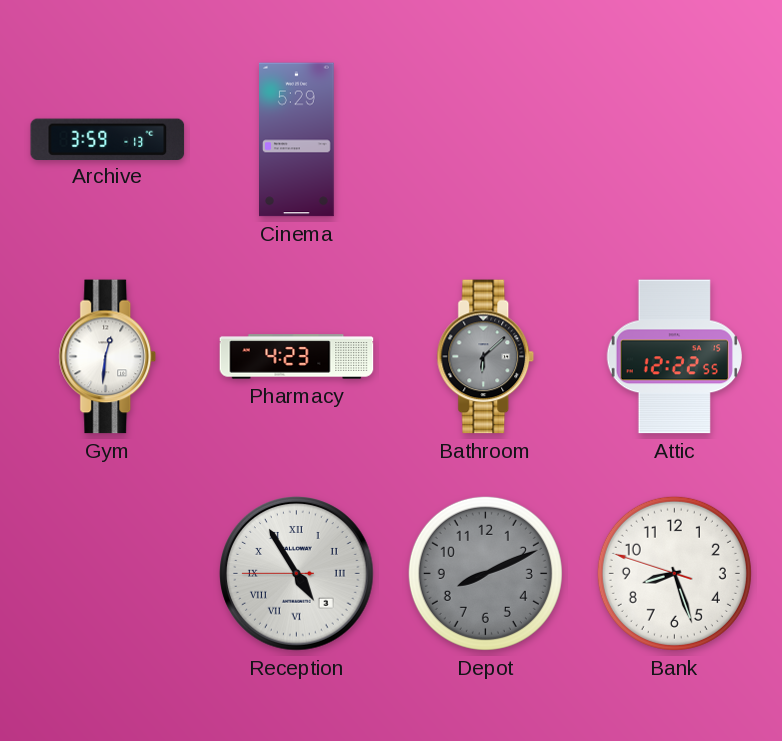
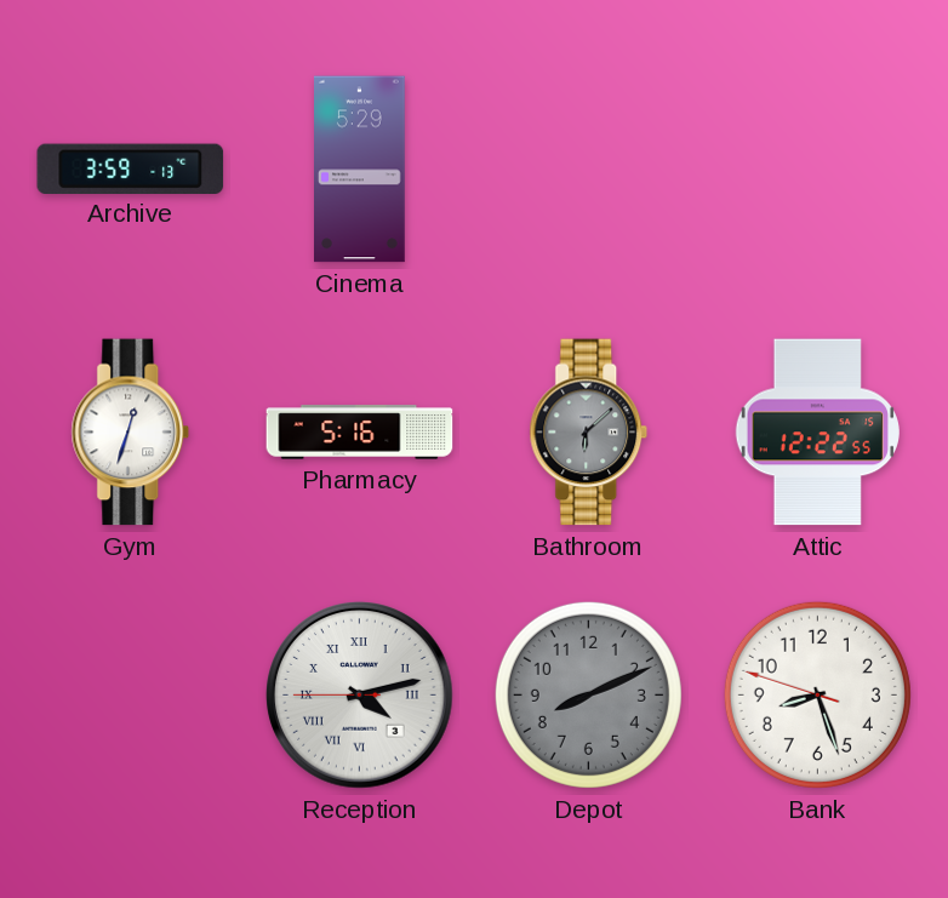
Gym: 12:31 -> 12:33
Pharmacy: 4:23 -> 5:16
Reception: 4:54 -> 4:12
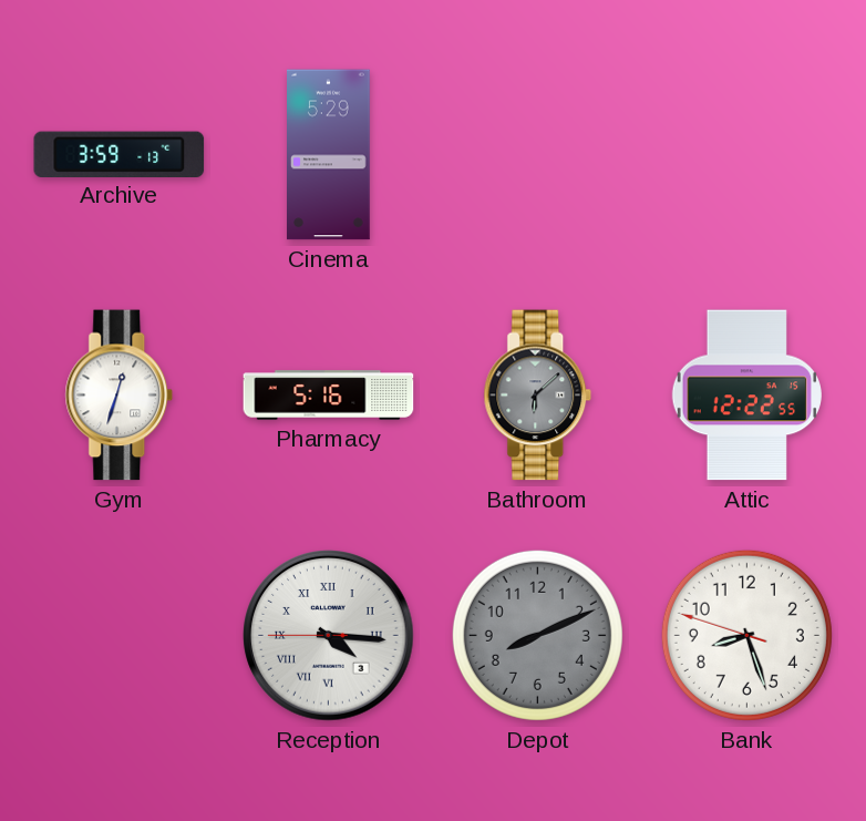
Reception: 4:12 -> 4:15
